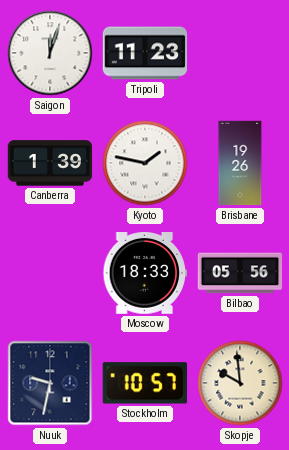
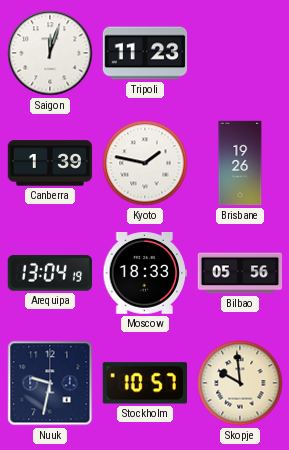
Arequipa: none -> 13:04
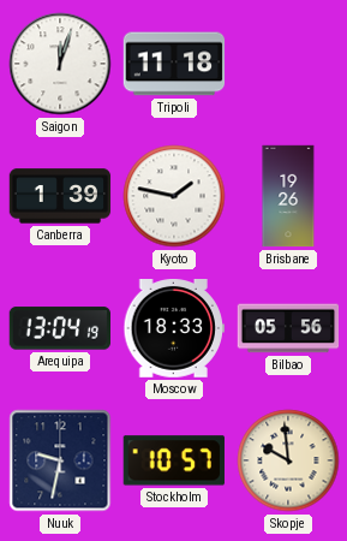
Tripoli: 11:23 -> 11:18
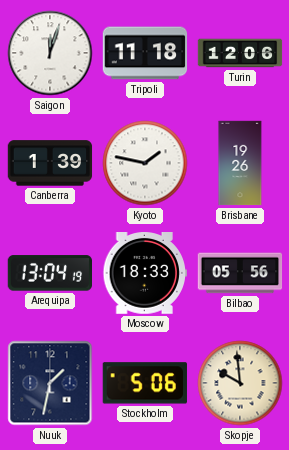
Turin: none -> 12:06
Nuuk: 9:32 -> 1:32
Stockholm: 10:57 -> 5:06
